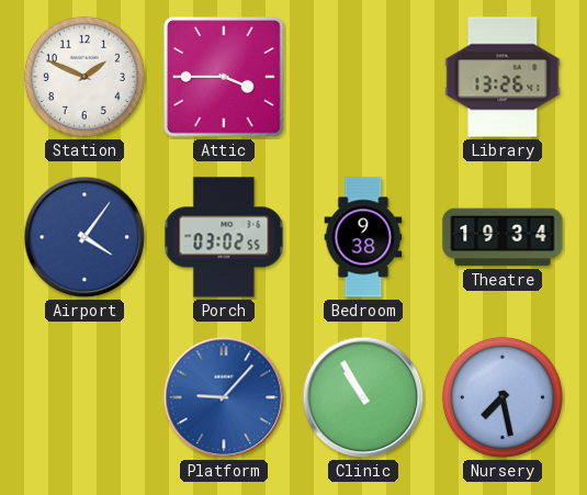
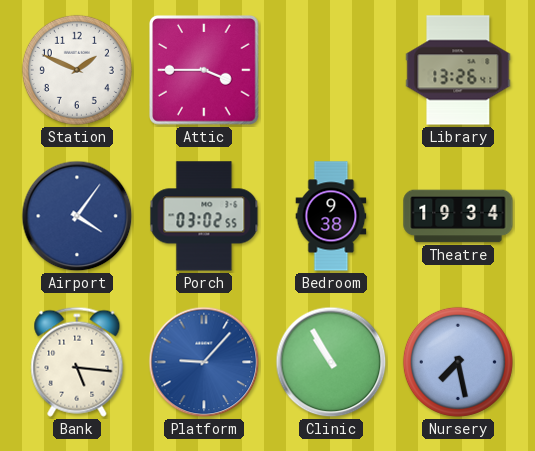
Bank: none -> 5:16
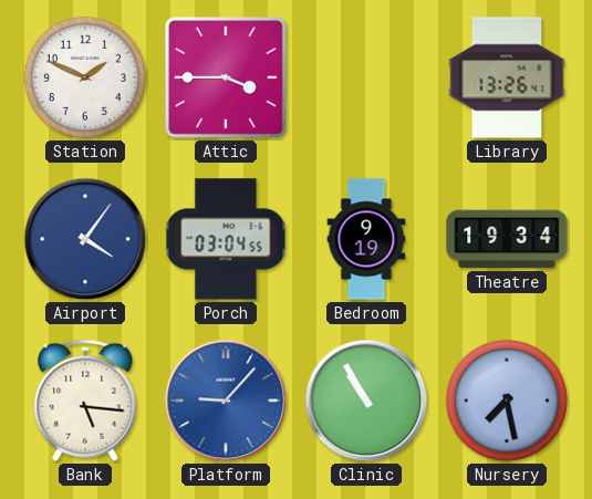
Porch: 03:02 -> 03:04
Bedroom: 9:38 -> 9:19
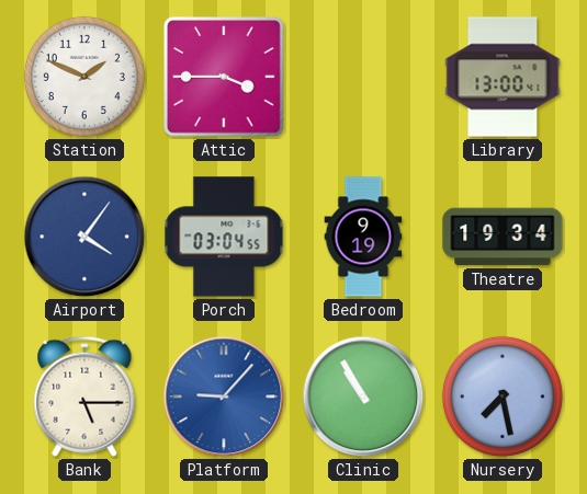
Library: 13:26 -> 13:00
Bank: 5:16 -> 5:15
